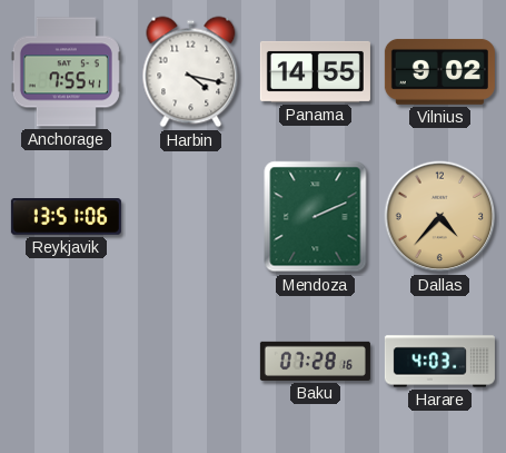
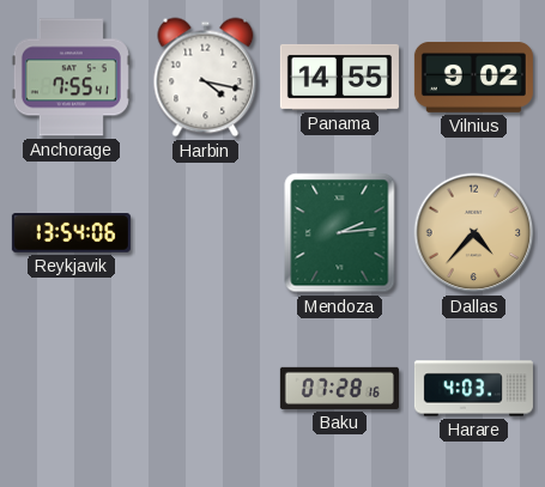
Reykjavik: 13:51 -> 13:54
Mendoza: 2:11 -> 2:14
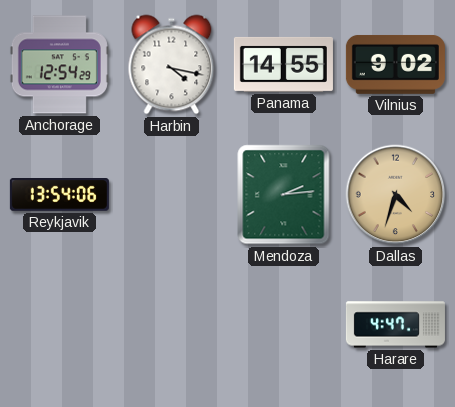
Anchorage: 7:55 -> 12:54
Dallas: 4:37 -> 4:33
Baku: 07:28 -> none
Harare: 4:03 -> 4:47
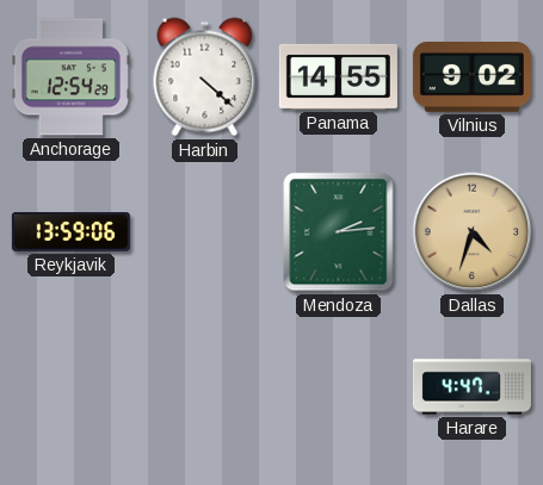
Harbin: 4:17 -> 4:22
Reykjavik: 13:54 -> 13:59
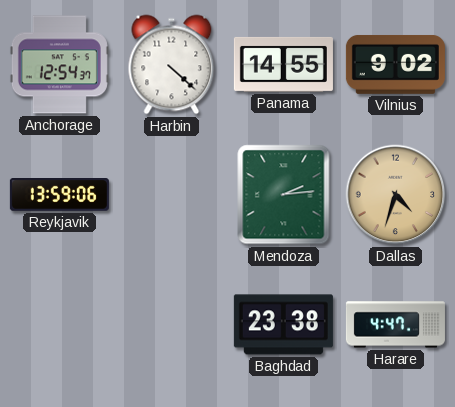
Anchorage: 12:54:29 -> 12:54:37
Baghdad: none -> 23:38
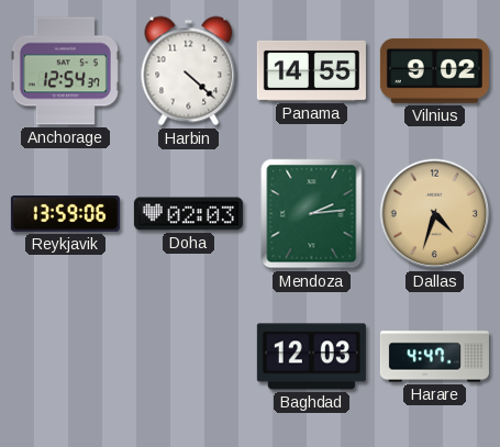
Doha: none -> 02:03
Baghdad: 23:38 -> 12:03
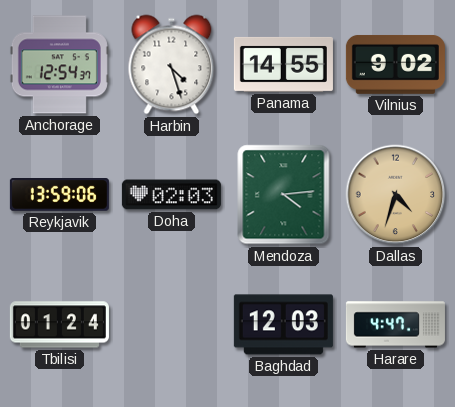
Harbin: 4:22 -> 4:27
Mendoza: 2:14 -> 4:14
Tbilisi: none -> 01:24
